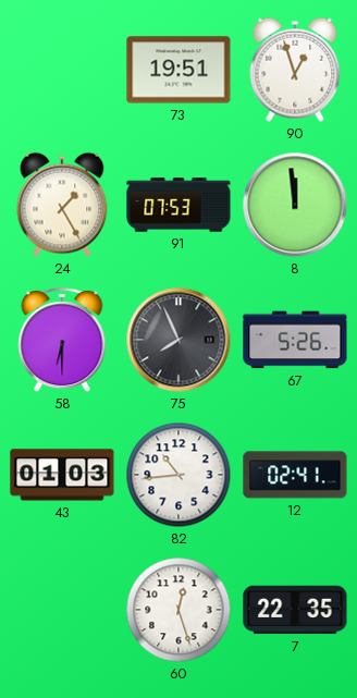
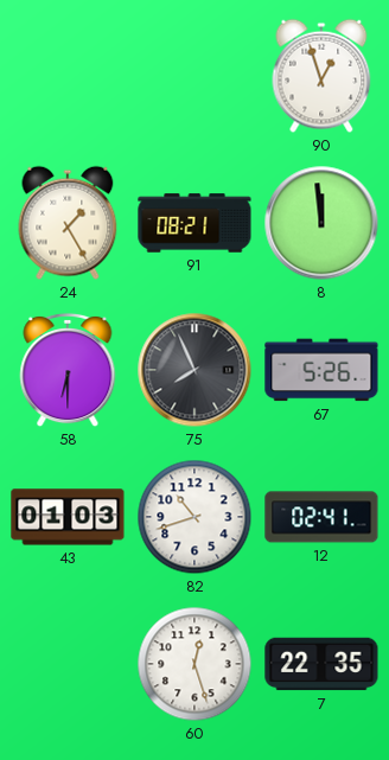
73: 19:51 -> none
91: 07:53 -> 08:21
82: 10:44 -> 10:42
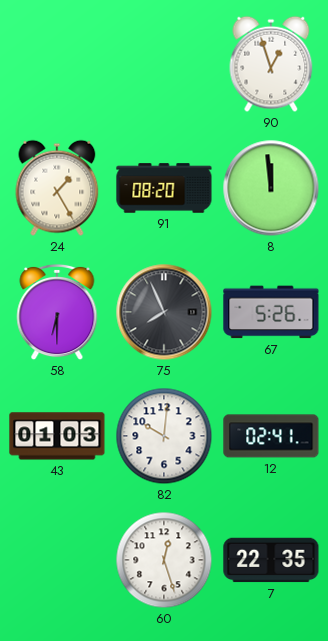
91: 08:21 -> 08:20
82: 10:42 -> 10:01
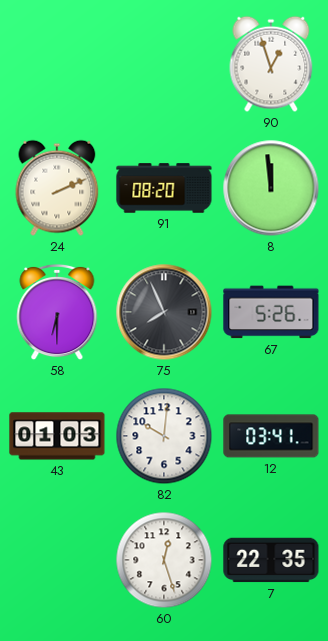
24: 1:25 -> 2:11
12: 02:41 -> 03:41
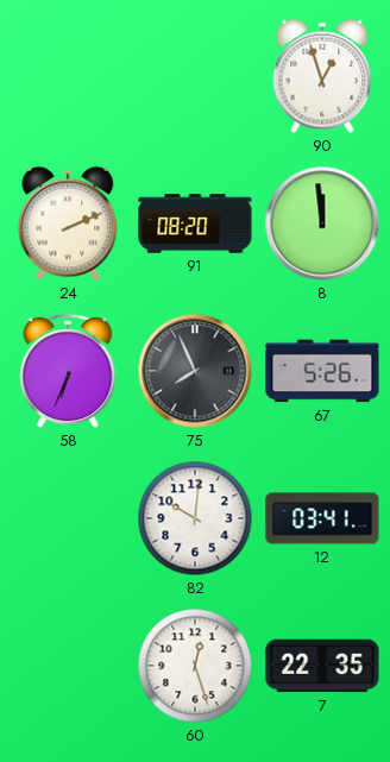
58: 6:30 -> 6:34
43: 01:03 -> none
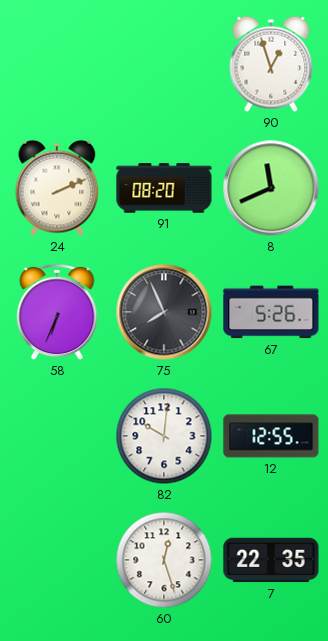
8: 11:59 -> 11:41
12: 03:41 -> 12:55
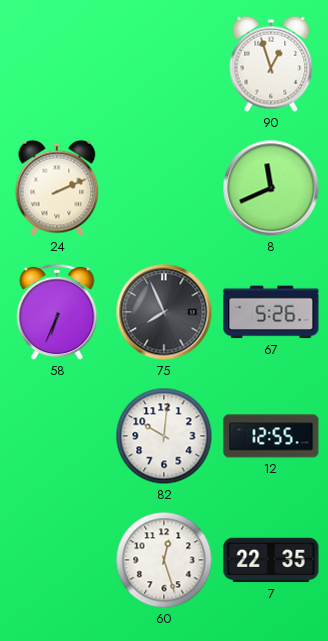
91: 08:20 -> none
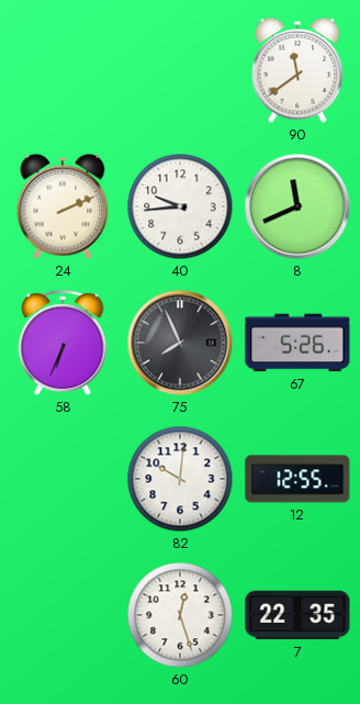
90: 12:57 -> 11:39
40: none -> 9:44
